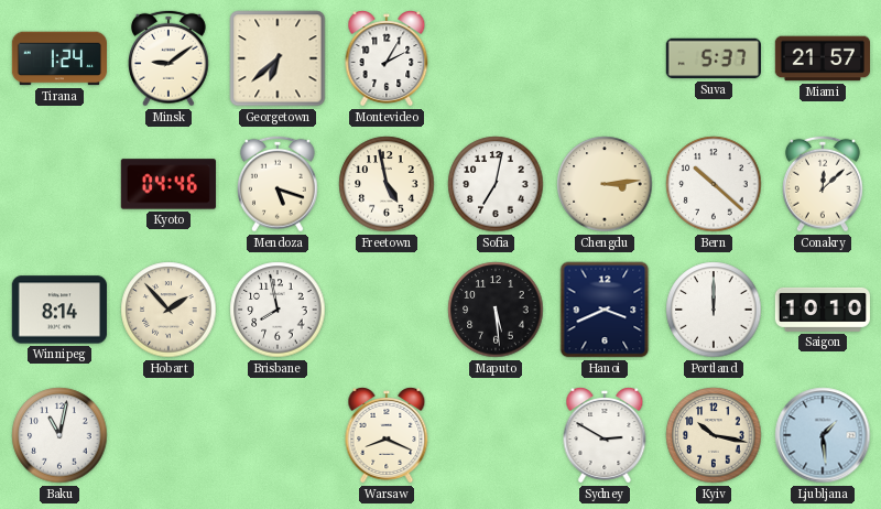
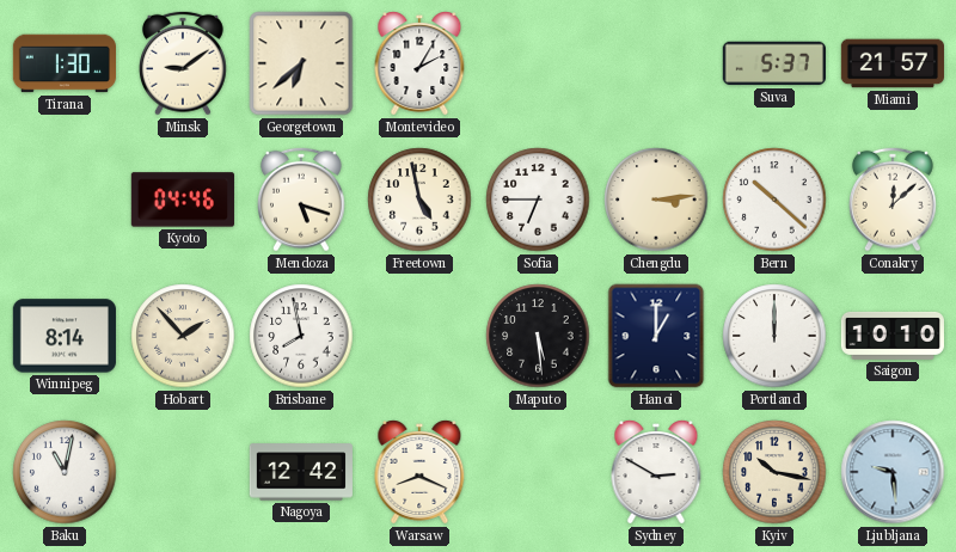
Tirana: 1:24 -> 1:30
Sofia: 7:02 -> 6:45
Hanoi: 3:41 -> 1:00
Nagoya: none -> 12:42
Ljubljana: 1:29 -> 9:29
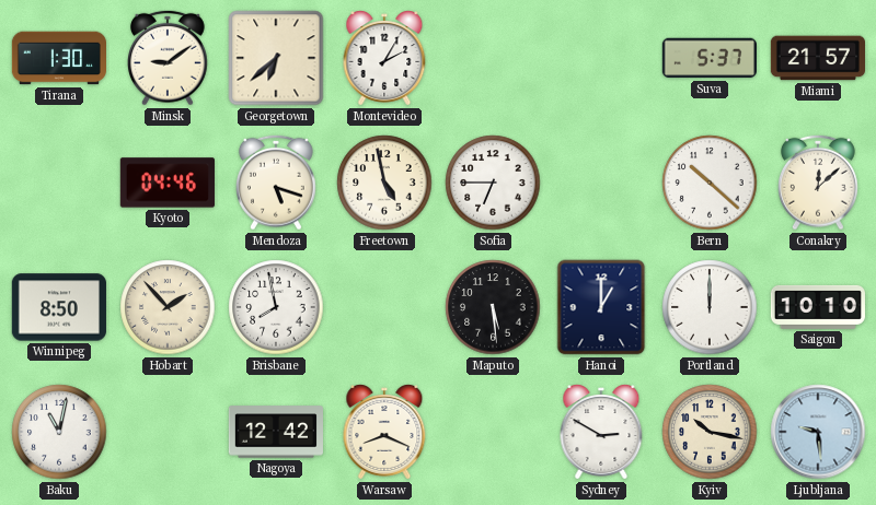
Chengdu: 3:14 -> none
Winnipeg: 8:14 -> 8:50
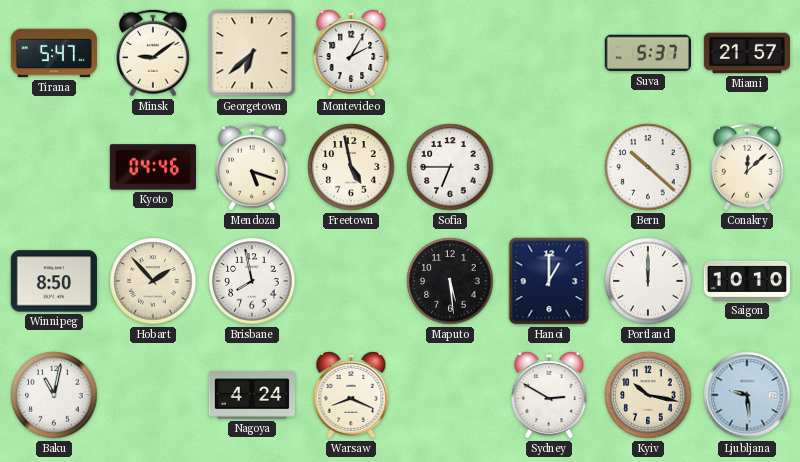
Tirana: 1:30 -> 5:47
Nagoya: 12:42 -> 4:24
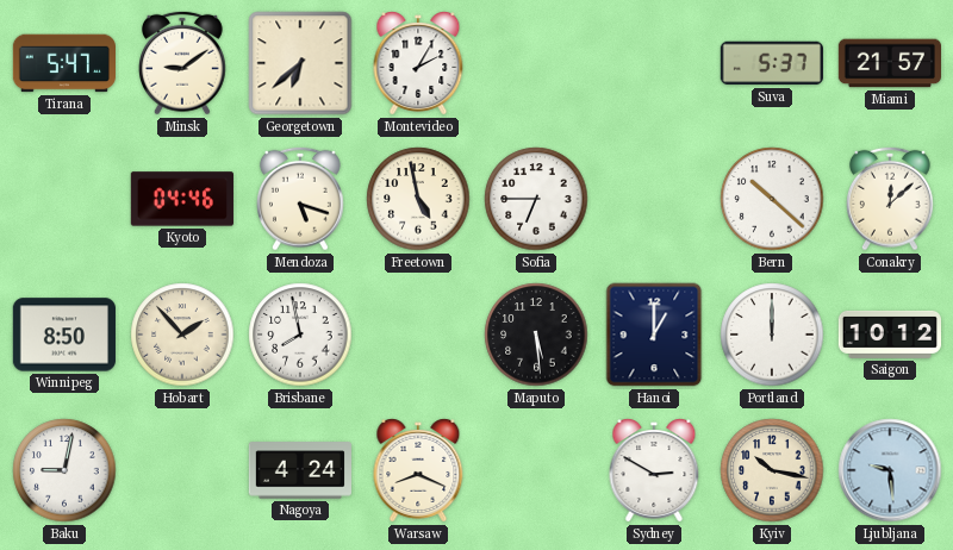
Saigon: 10:10 -> 10:12
Baku: 11:02 -> 9:02
